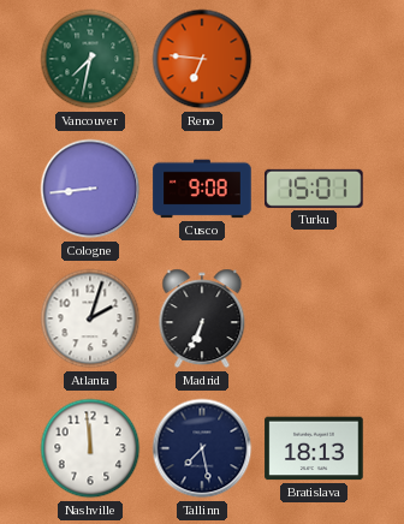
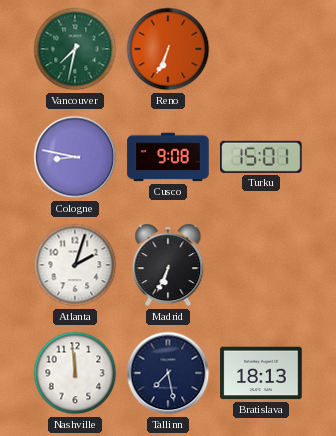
Reno: 6:46 -> 6:34
Cologne: 8:44 -> 8:47
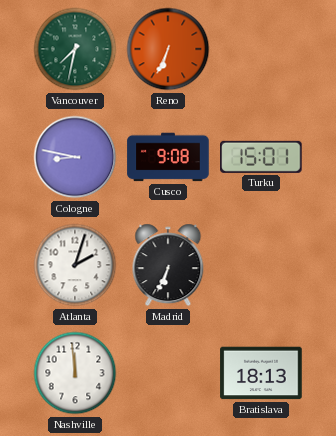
Tallinn: 7:28 -> none
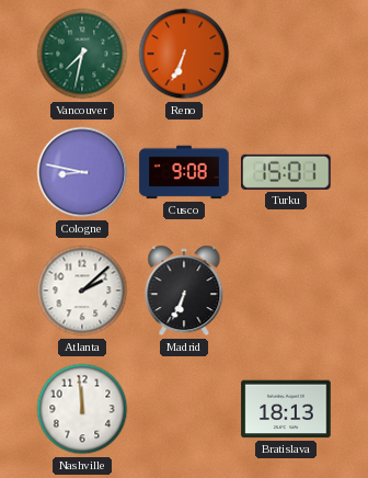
Atlanta: 2:03 -> 2:08
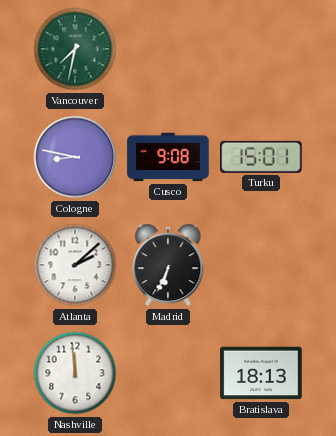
Reno: 6:34 -> none
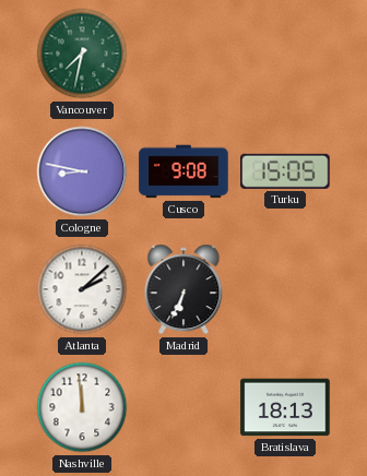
Turku: 15:01 -> 15:05
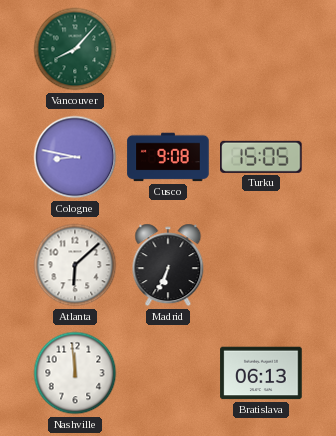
Vancouver: 7:32 -> 8:07
Atlanta: 2:08 -> 6:08
Bratislava: 18:13 -> 06:13
